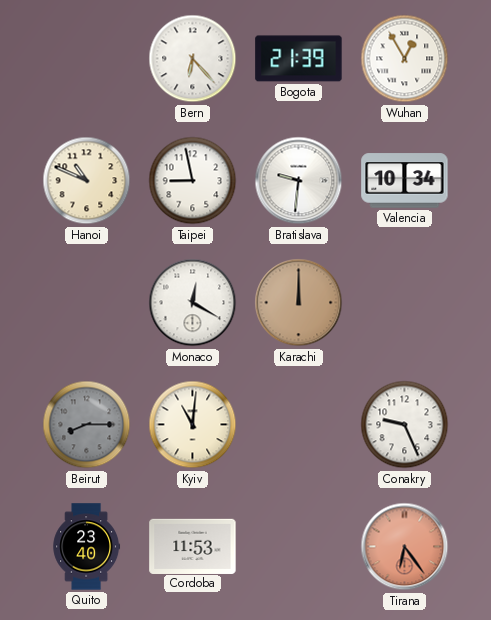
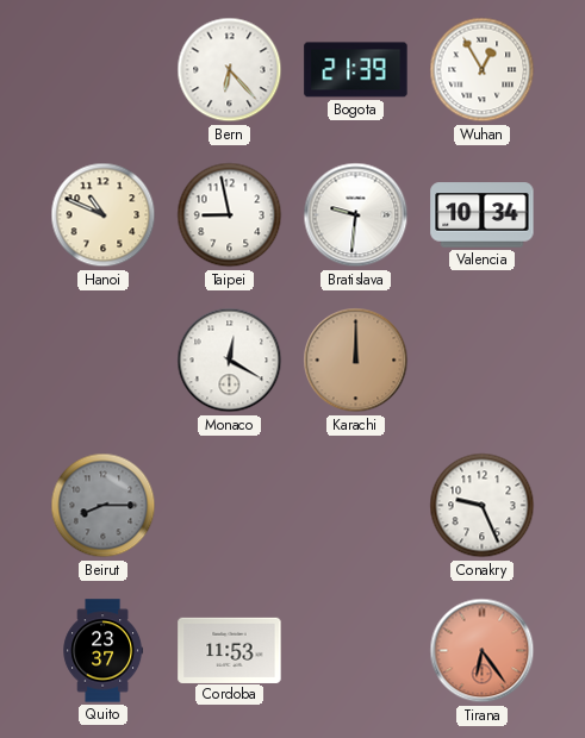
Kyiv: 11:01 -> none
Quito: 23:40 -> 23:37
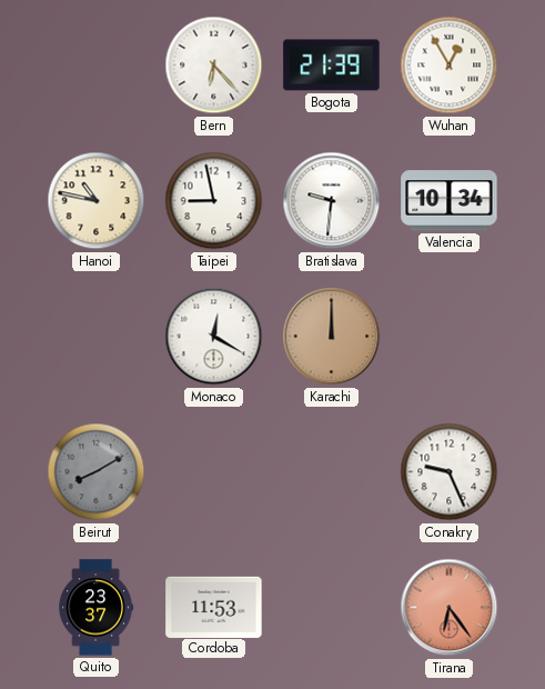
Hanoi: 10:49 -> 10:47
Beirut: 8:15 -> 8:10
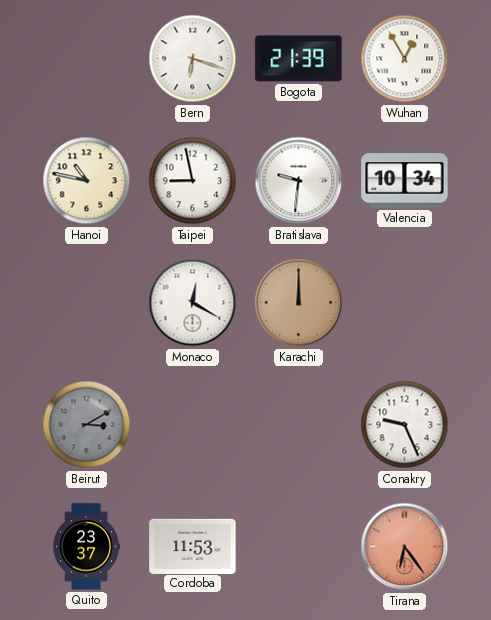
Bern: 6:23 -> 6:18
Beirut: 8:10 -> 3:10
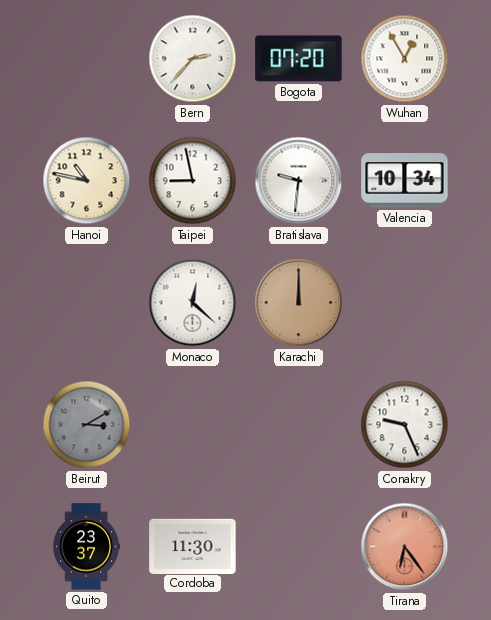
Bern: 6:18 -> 2:37
Bogota: 21:39 -> 07:20
Monaco: 12:20 -> 12:22
Cordoba: 11:53 -> 11:30
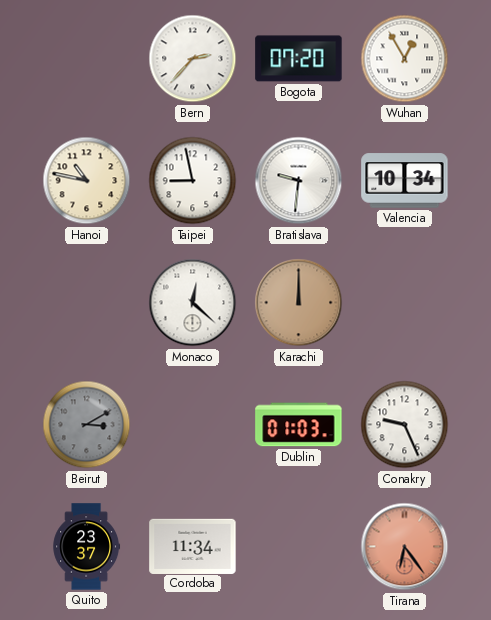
Dublin: none -> 01:03
Cordoba: 11:30 -> 11:34
